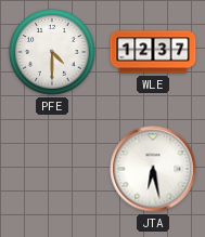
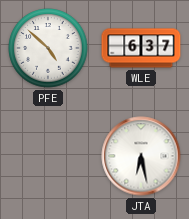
PFE: 4:30 -> 4:52
WLE: 12:37 -> 6:37
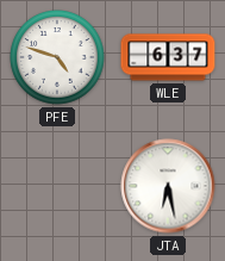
PFE: 4:52 -> 4:48
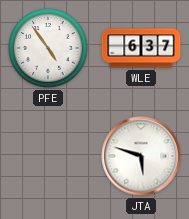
PFE: 4:48 -> 4:54
JTA: 6:28 -> 5:48
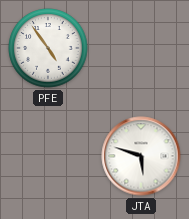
WLE: 6:37 -> none
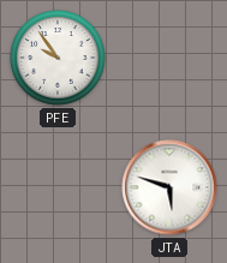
PFE: 4:54 -> 9:54
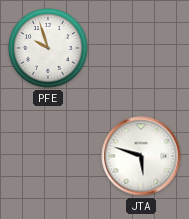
PFE: 9:54 -> 9:57
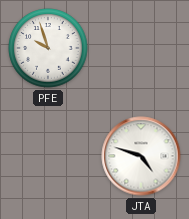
JTA: 5:48 -> 4:48
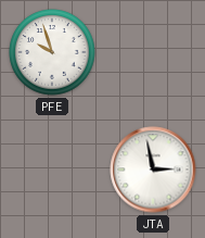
JTA: 4:48 -> 2:58
